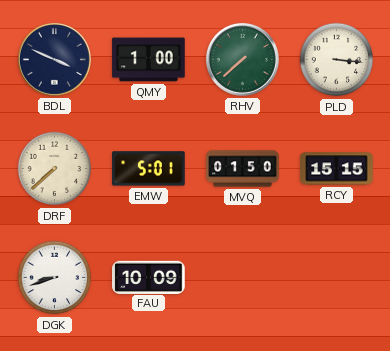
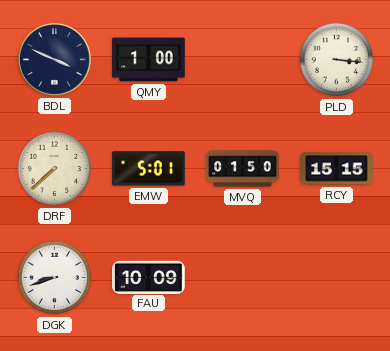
RHV: 7:38 -> none
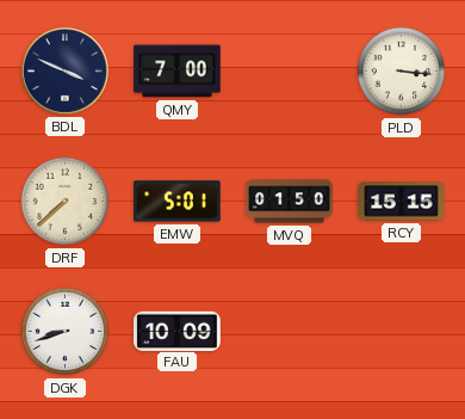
QMY: 1:00 -> 7:00
